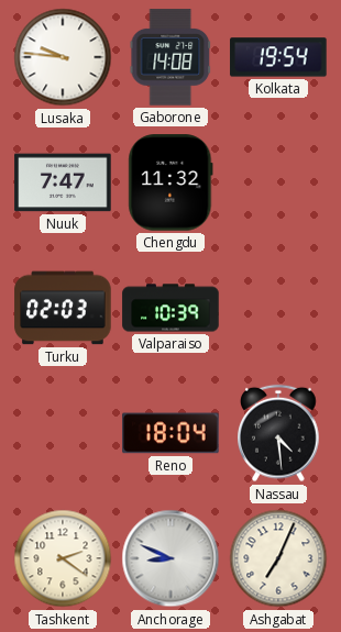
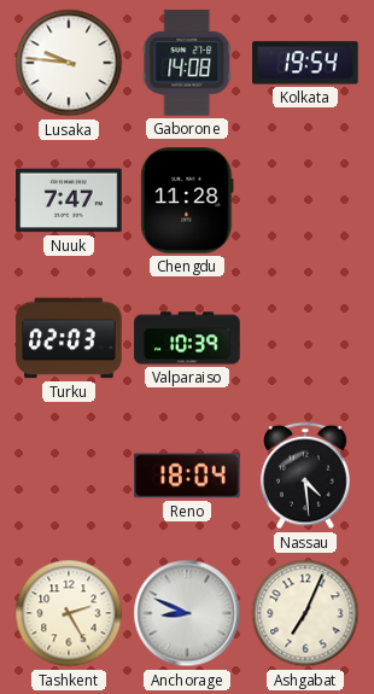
Chengdu: 11:32 -> 11:28
Tashkent: 2:21 -> 2:25
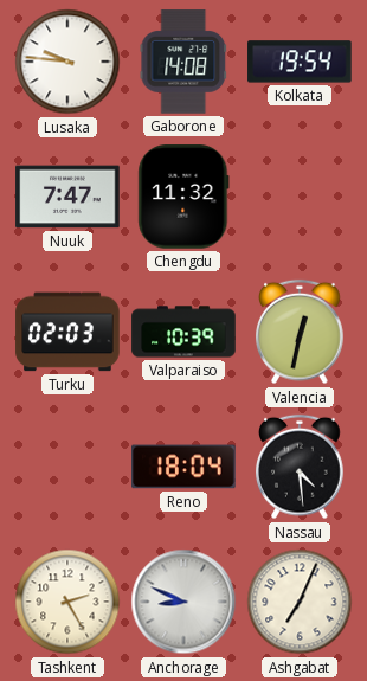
Chengdu: 11:28 -> 11:32
Valencia: none -> 12:32
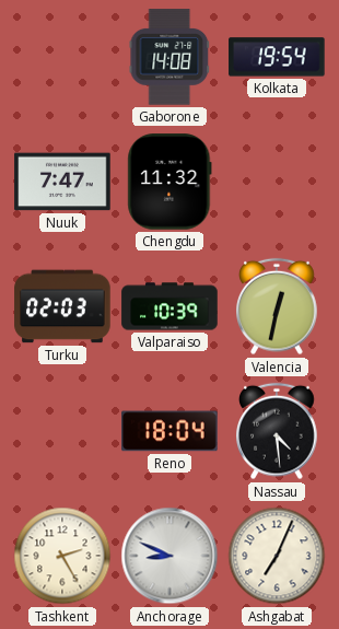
Lusaka: 9:46 -> none
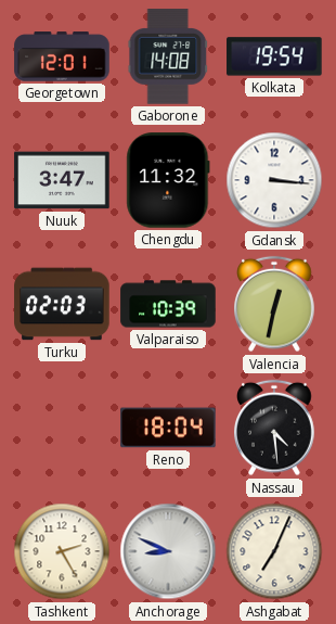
Georgetown: none -> 12:01
Nuuk: 7:47 -> 3:47
Gdansk: none -> 3:16
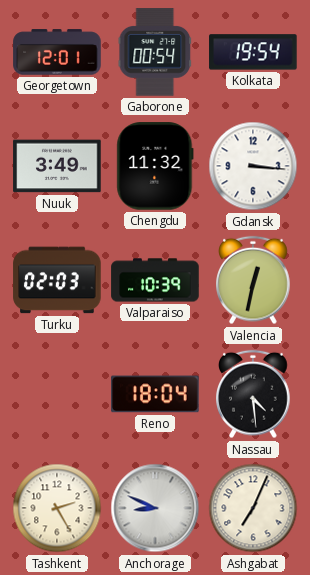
Gaborone: 14:08 -> 00:54
Nuuk: 3:47 -> 3:49
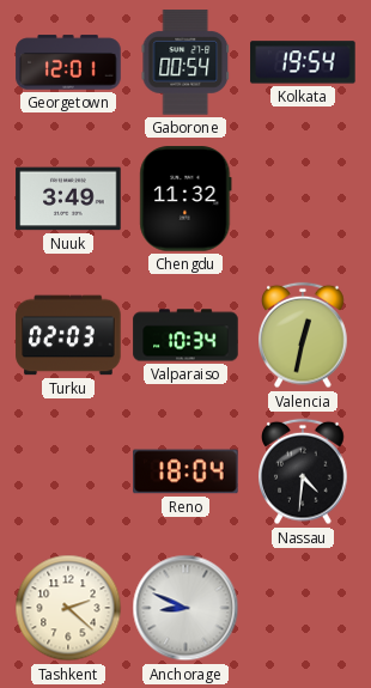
Gdansk: 3:16 -> none
Valparaiso: 10:39 -> 10:34
Nassau: 4:29 -> 4:31
Tashkent: 2:25 -> 2:22
Ashgabat: 7:04 -> none
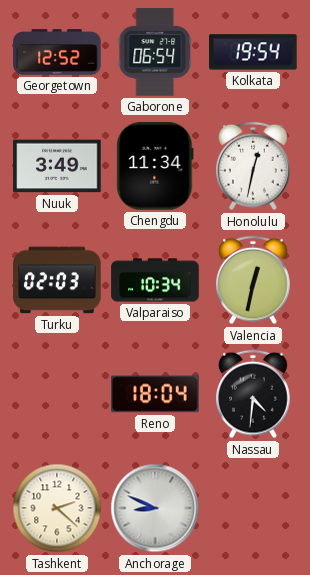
Georgetown: 12:01 -> 12:52
Gaborone: 00:54 -> 06:54
Chengdu: 11:32 -> 11:34
Honolulu: none -> 12:32
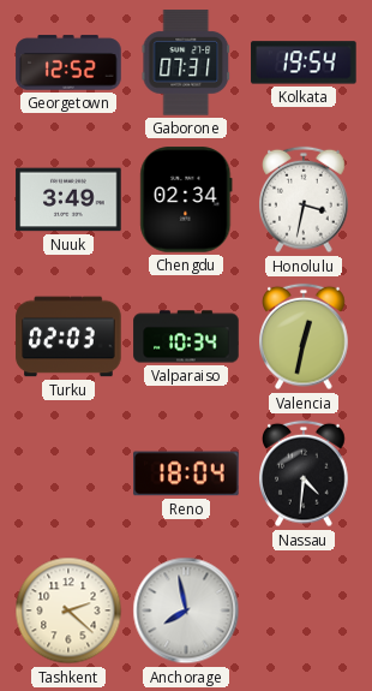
Gaborone: 06:54 -> 07:31
Chengdu: 11:34 -> 02:34
Honolulu: 12:32 -> 3:32
Anchorage: 8:49 -> 7:58
